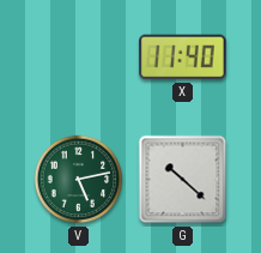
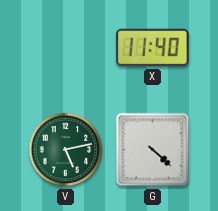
G: 10:22 -> 4:22
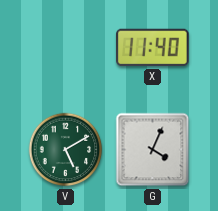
V: 5:13 -> 5:10
G: 4:22 -> 4:04
